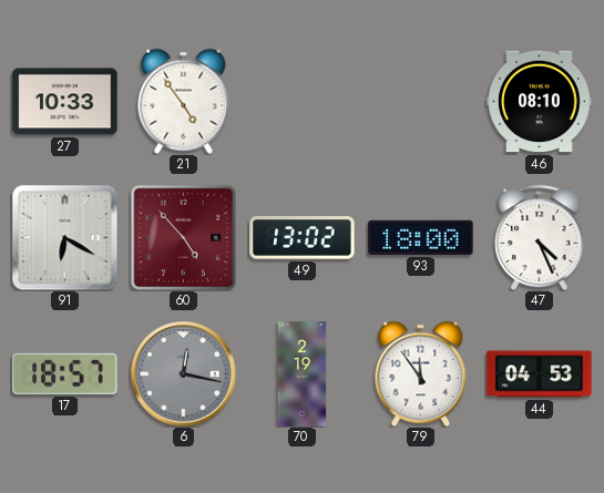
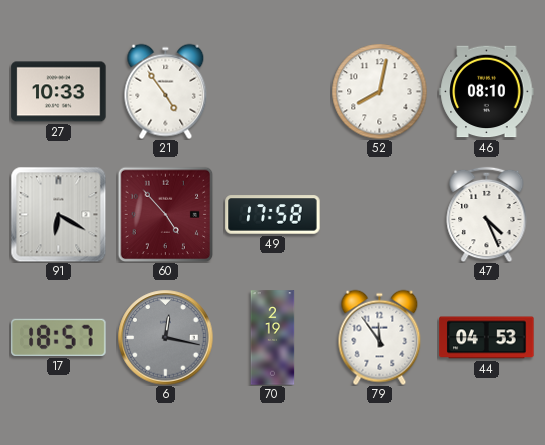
52: none -> 8:02
49: 13:02 -> 17:58
93: 18:00 -> none
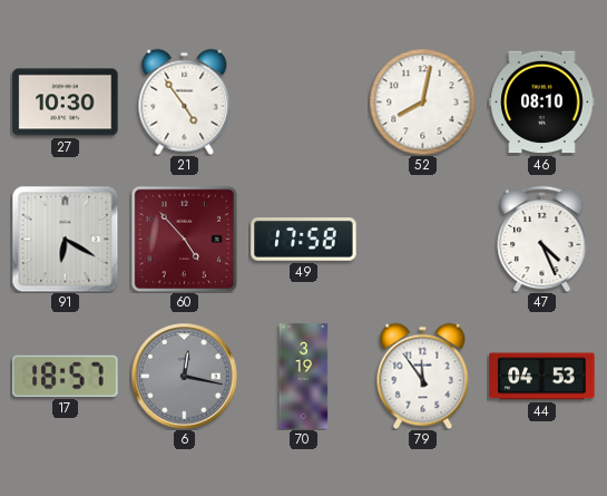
27: 10:33 -> 10:30
70: 2:19 -> 3:19
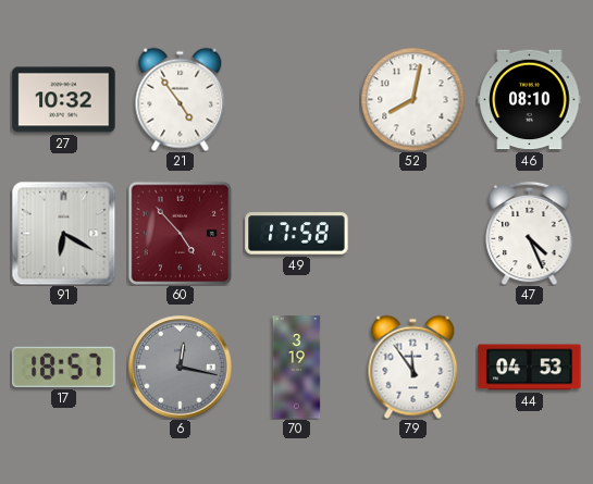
27: 10:30 -> 10:32
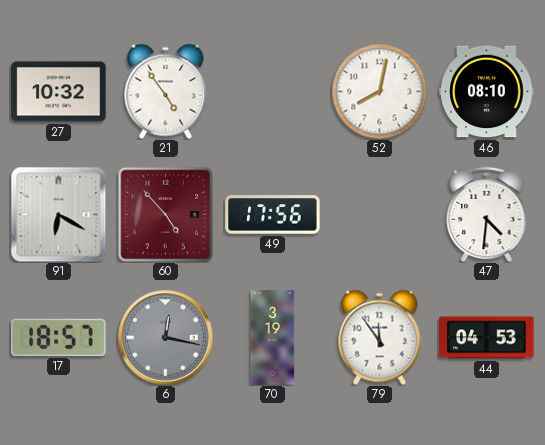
49: 17:58 -> 17:56
47: 4:26 -> 4:31
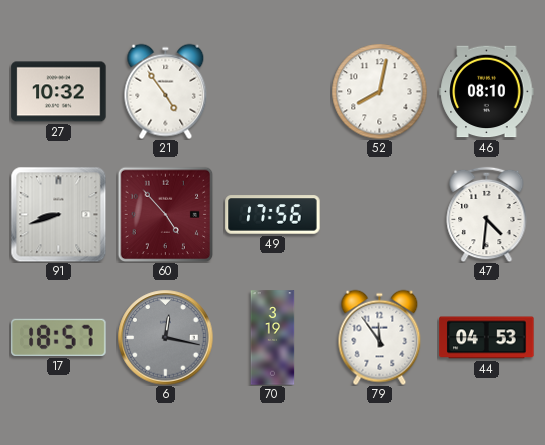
91: 6:20 -> 8:42
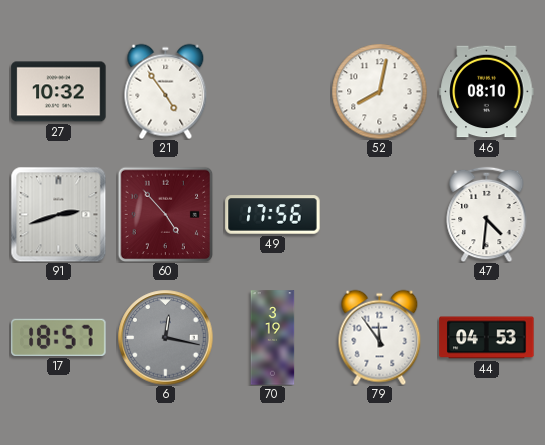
91: 8:42 -> 2:42
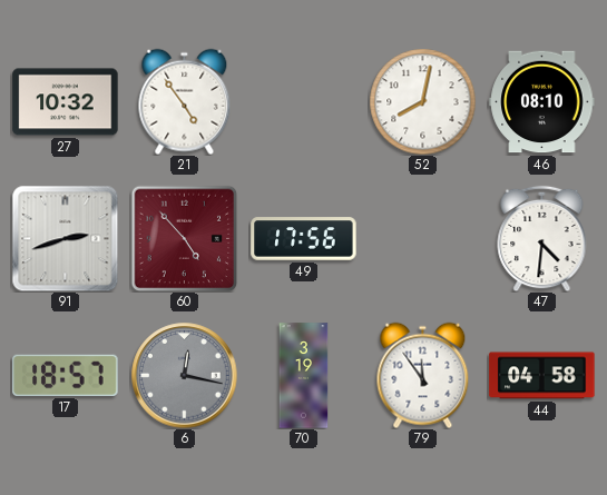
44: 04:53 -> 04:58
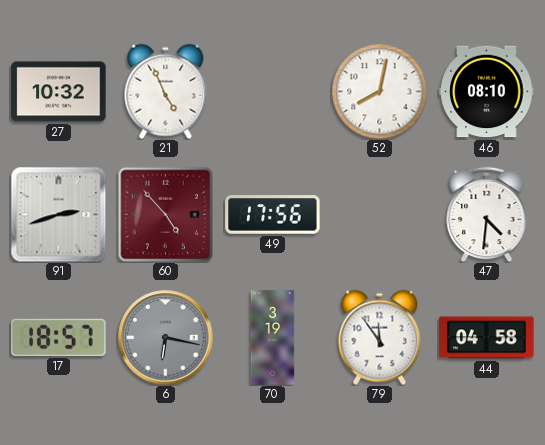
21: 4:54 -> 4:56
6: 12:17 -> 6:17
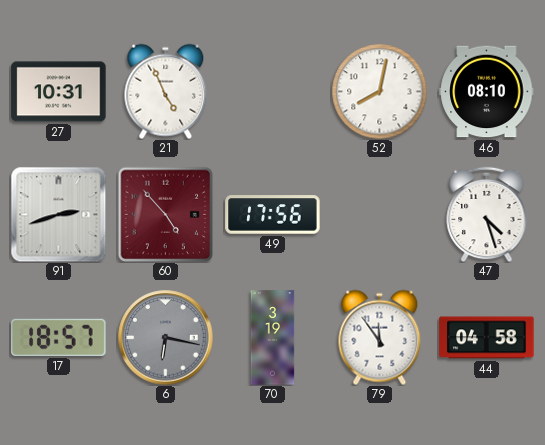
27: 10:32 -> 10:31
47: 4:31 -> 4:27
